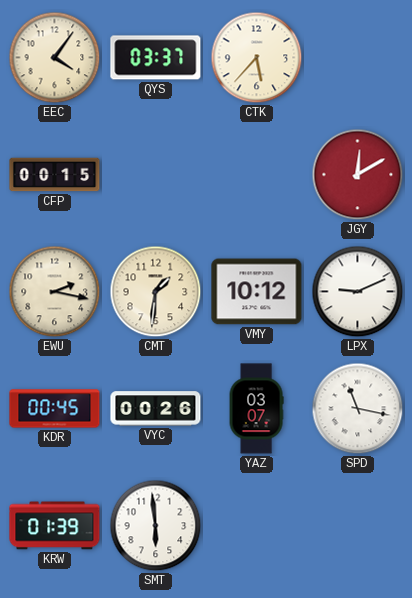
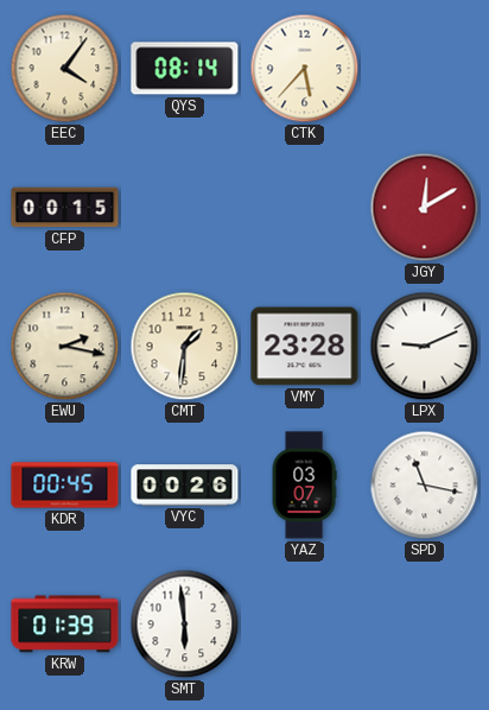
QYS: 03:37 -> 08:14
VMY: 10:12 -> 23:28
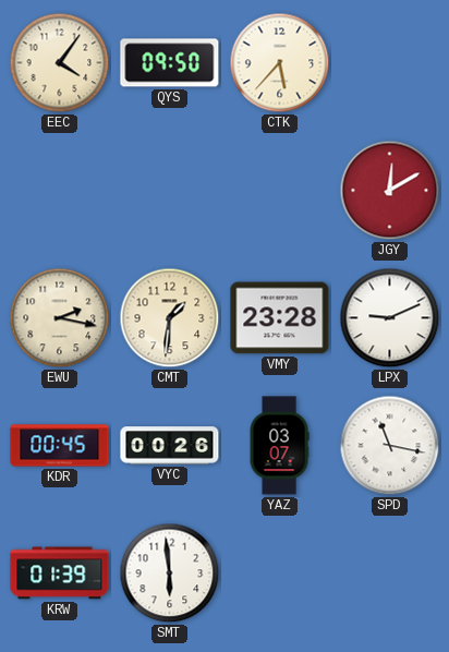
QYS: 08:14 -> 09:50
CFP: 00:15 -> none
